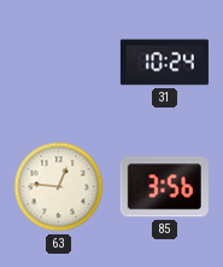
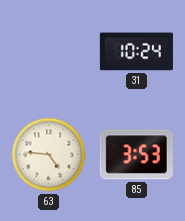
63: 12:46 -> 4:46
85: 3:56 -> 3:53
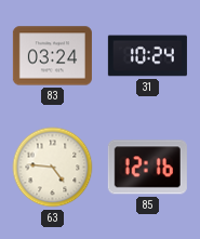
83: none -> 03:24
85: 3:53 -> 12:16
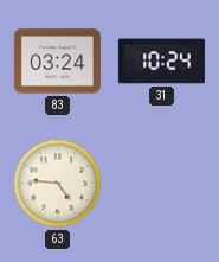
85: 12:16 -> none
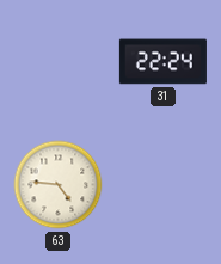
83: 03:24 -> none
31: 10:24 -> 22:24
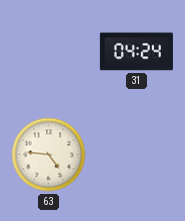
31: 22:24 -> 04:24
